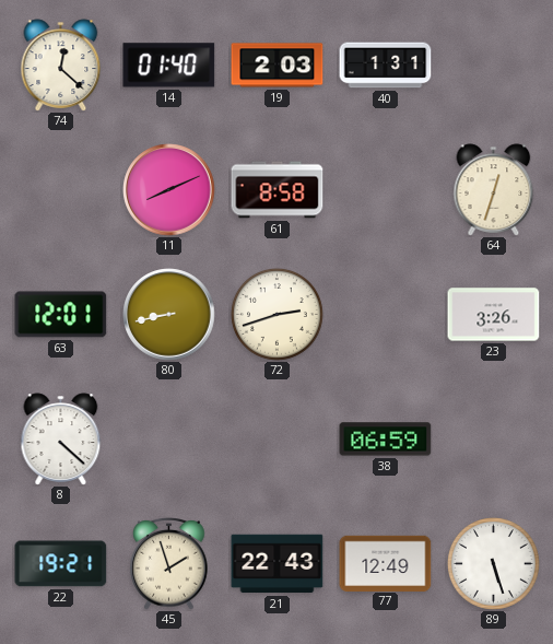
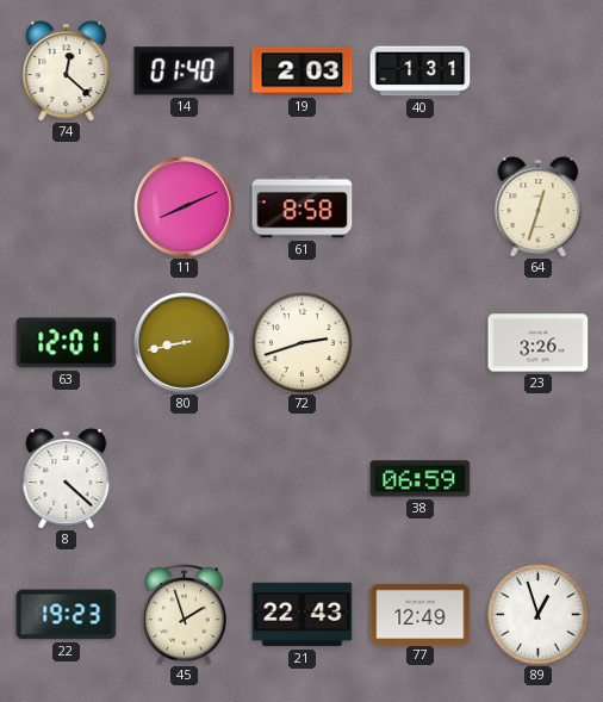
22: 19:21 -> 19:23
89: 5:27 -> 12:57
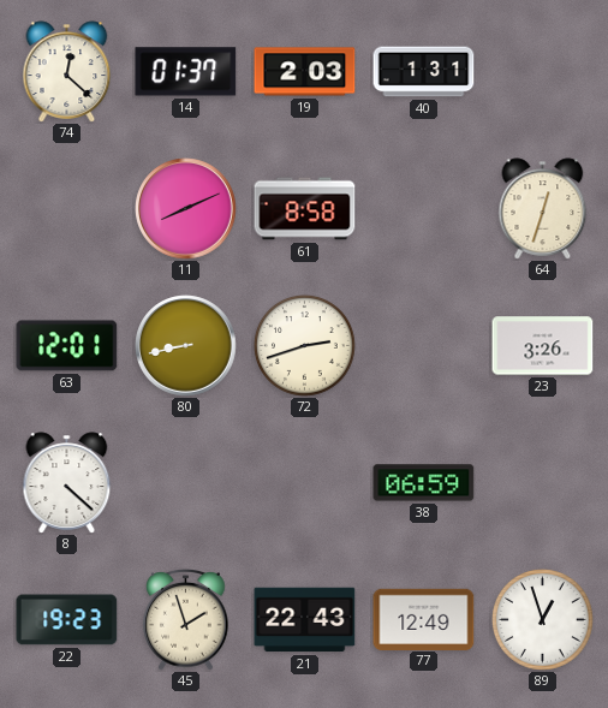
14: 01:40 -> 01:37
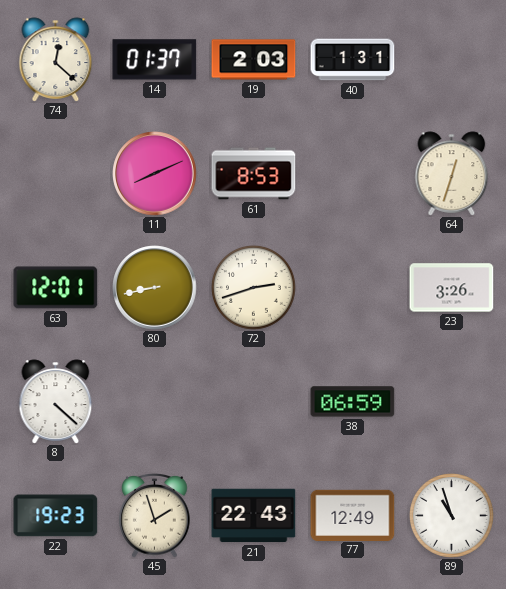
61: 8:58 -> 8:53
89: 12:57 -> 10:57
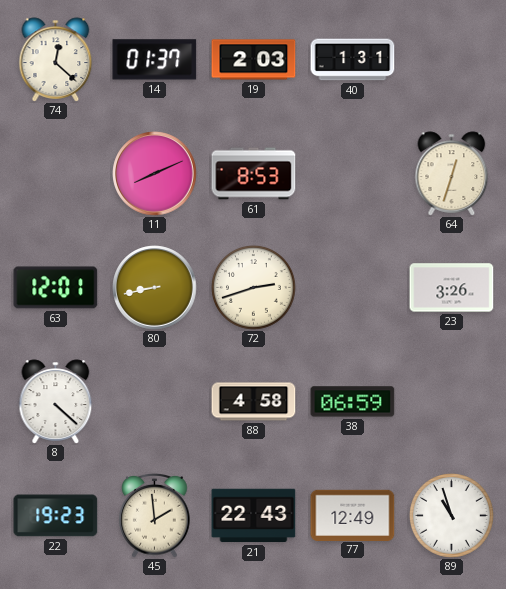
88: none -> 4:58
45: 1:57 -> 1:59
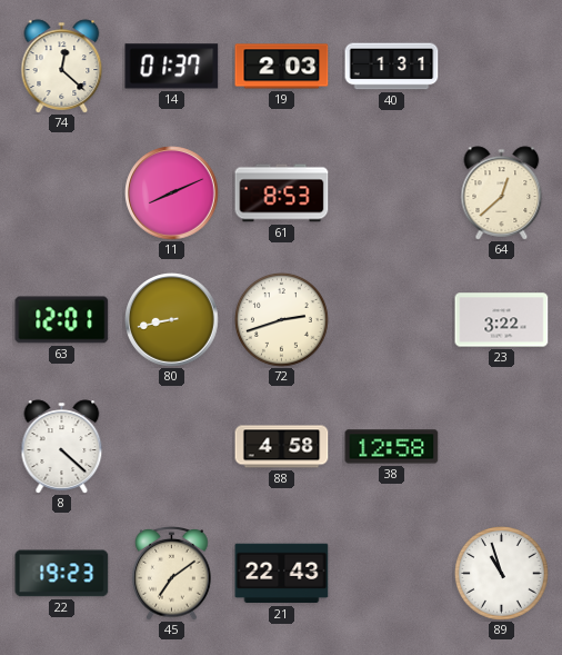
64: 12:33 -> 12:38
23: 3:26 -> 3:22
38: 06:59 -> 12:58
45: 1:59 -> 7:09
77: 12:49 -> none
